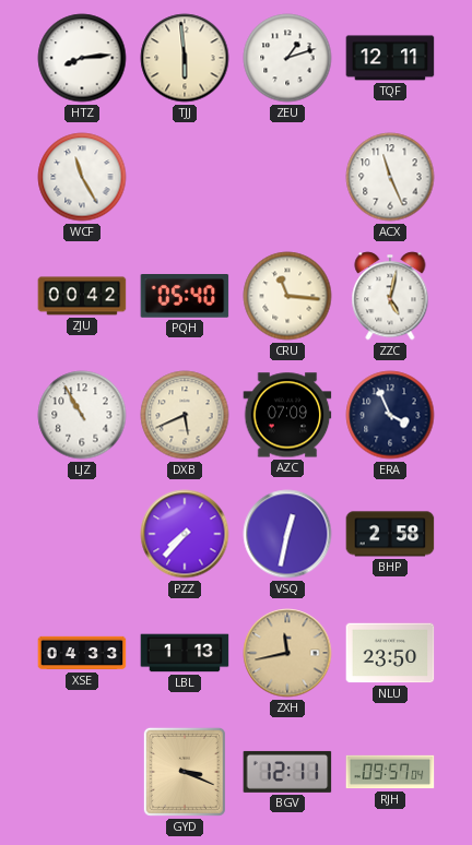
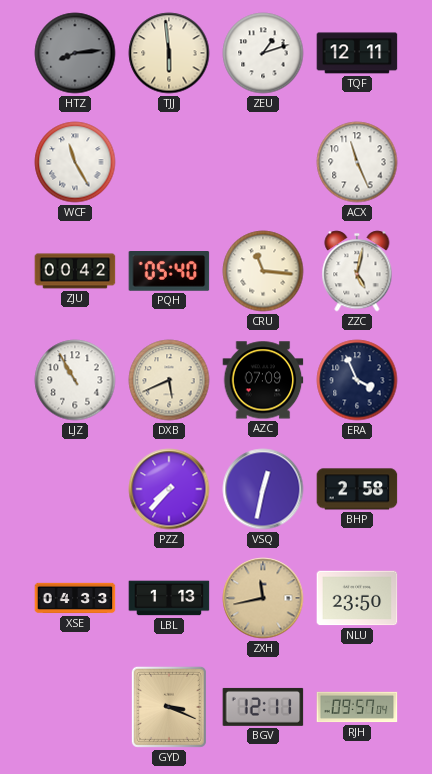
HTZ dial: white -> grey
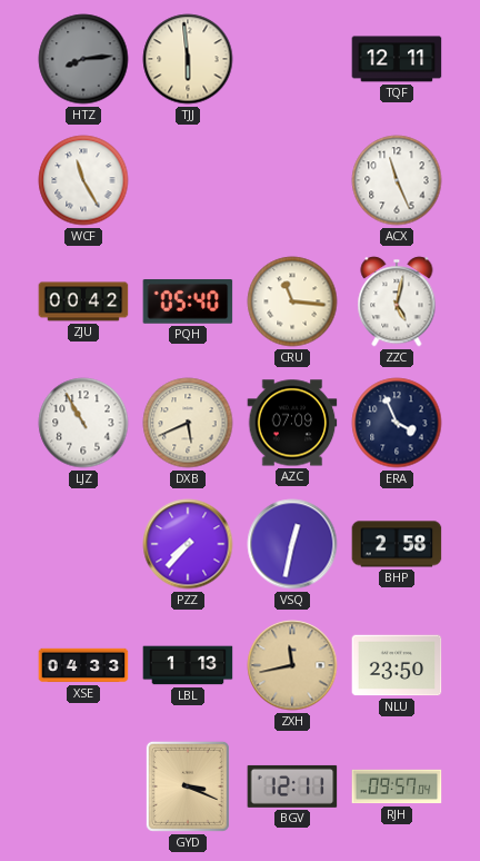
ZEU: 1:12 -> none
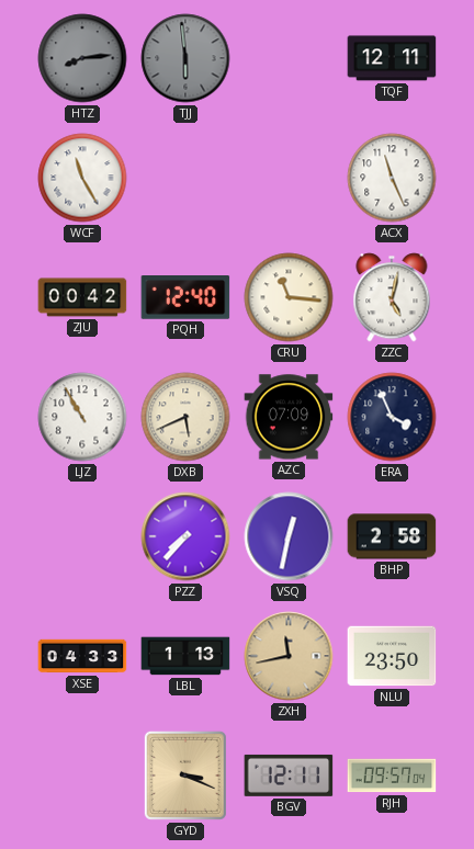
TJJ dial: cream -> grey
PQH: 05:40 -> 12:40
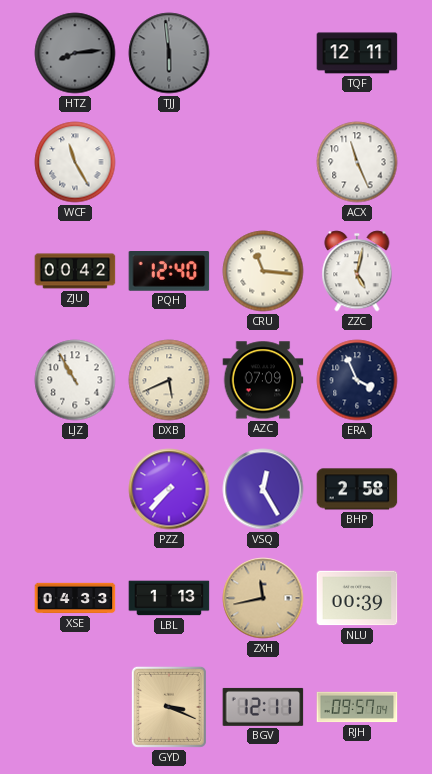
VSQ: 12:32 -> 12:25
NLU: 23:50 -> 00:39
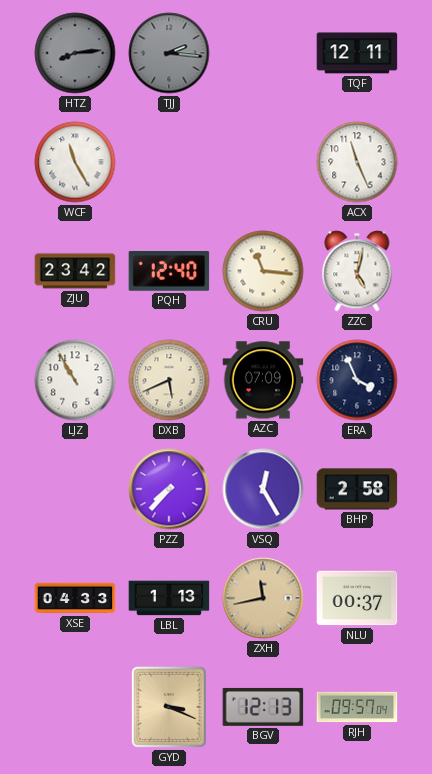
TJJ: 5:59 -> 2:16
ZJU: 00:42 -> 23:42
NLU: 00:39 -> 00:37
BGV: 12:11 -> 12:13
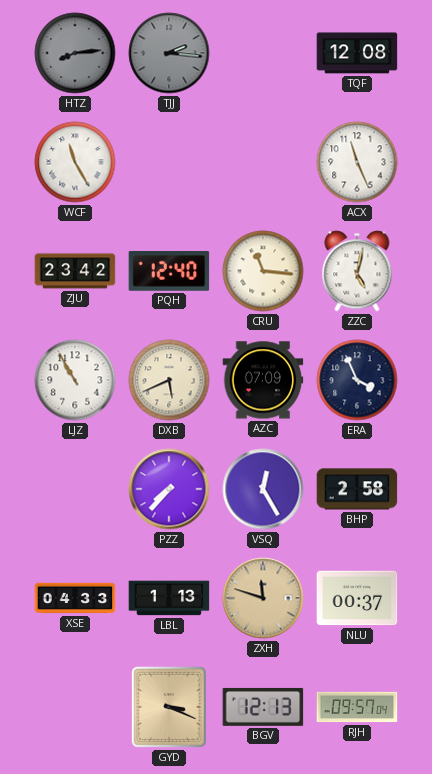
TQF: 12:11 -> 12:08
ZXH: 11:43 -> 11:48
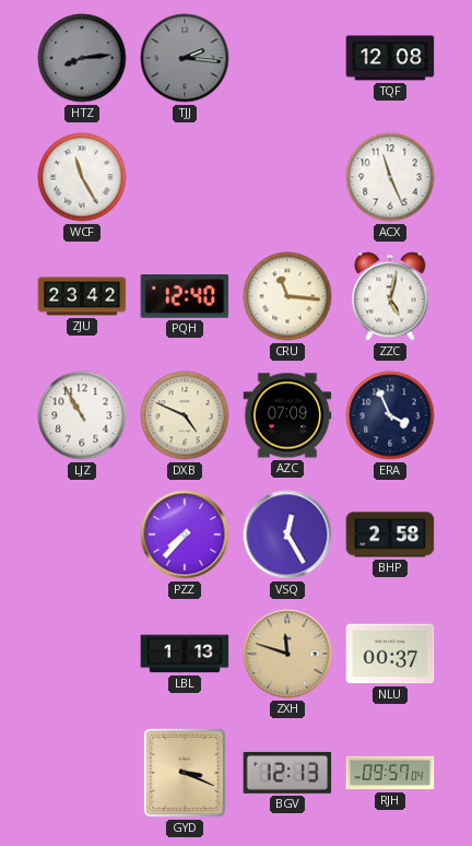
DXB: 5:41 -> 4:49
XSE: 04:33 -> none
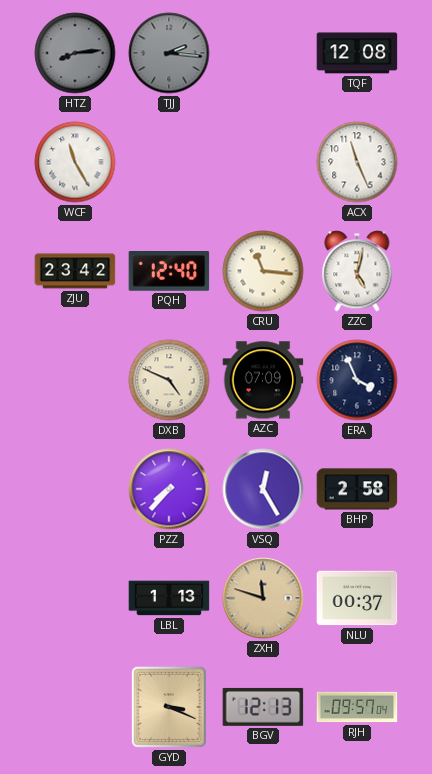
LJZ: 10:55 -> none
